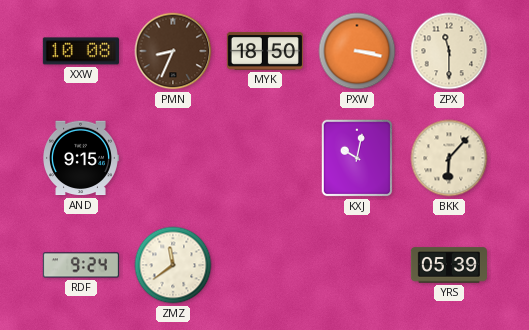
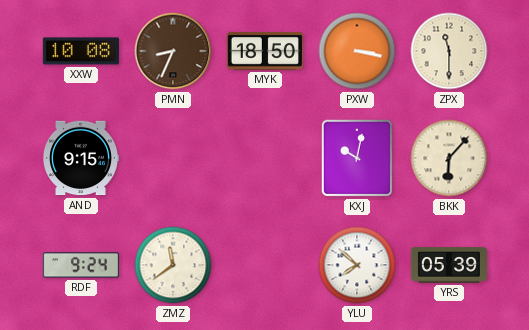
YLU: none -> 7:52
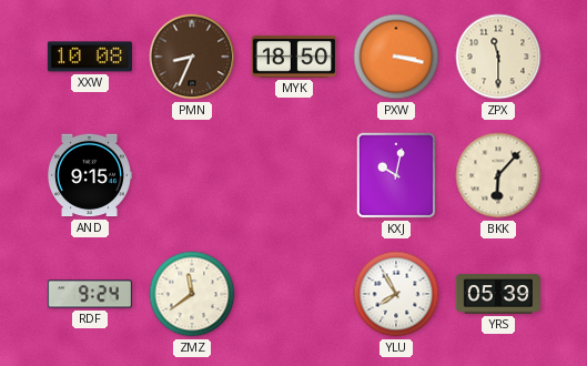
YLU: 7:52 -> 7:55
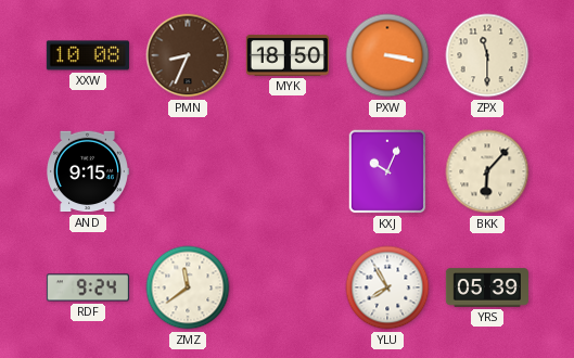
KXJ: 10:02 -> 10:04
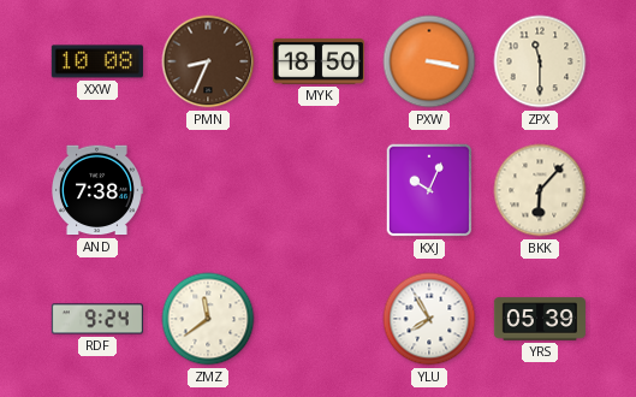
AND: 9:15 -> 7:38
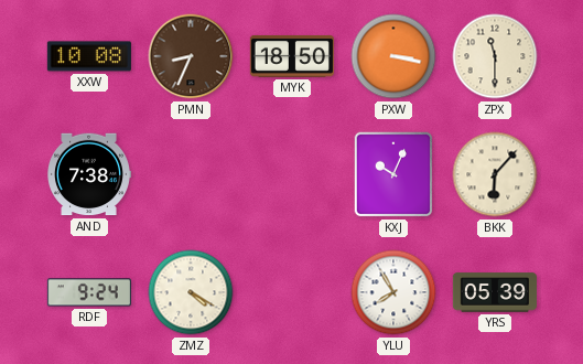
ZMZ: 11:39 -> 4:20
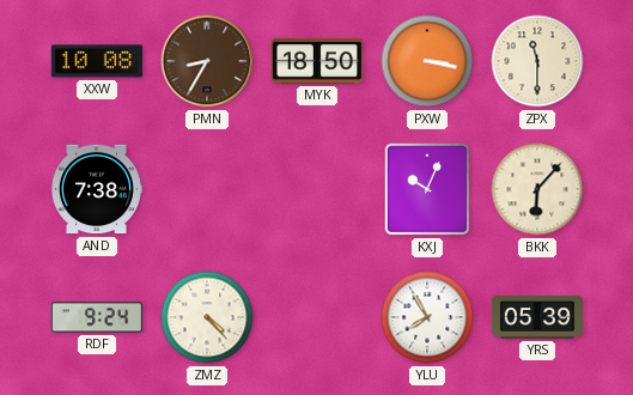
PMN: 8:34 -> 8:35
ZMZ: 4:20 -> 4:23
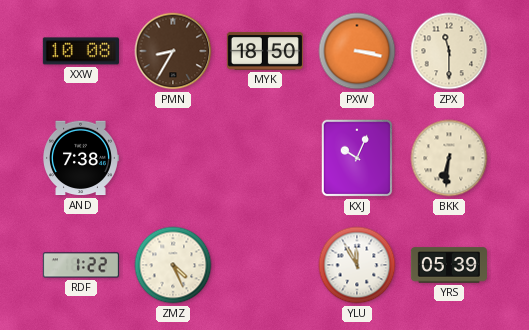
BKK: 6:07 -> 6:31
RDF: 9:24 -> 1:22
ZMZ: 4:23 -> 4:26
YLU: 7:55 -> 11:55
